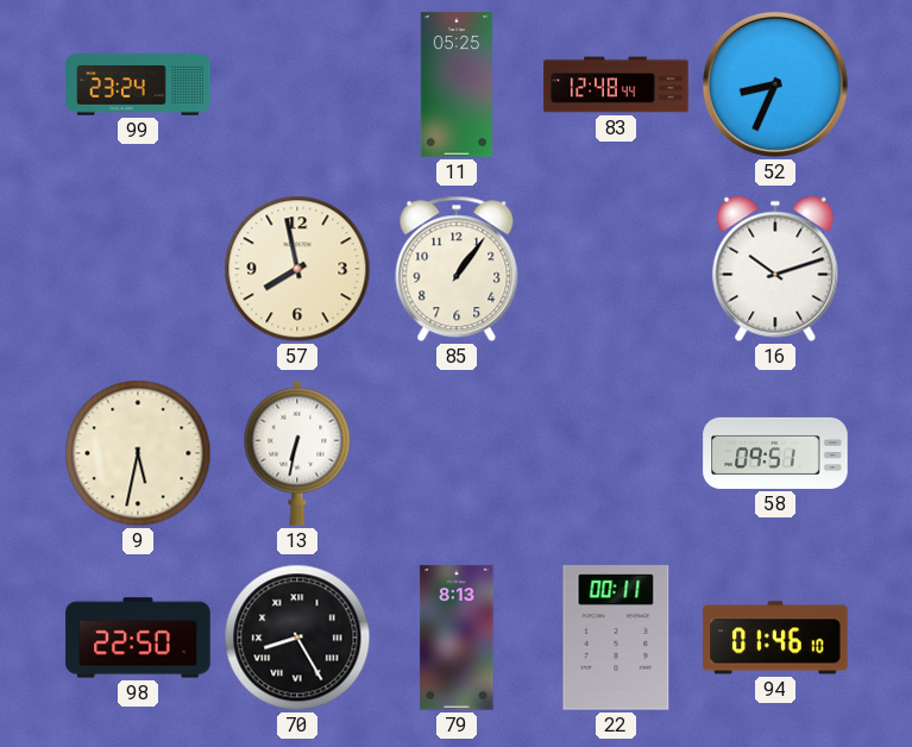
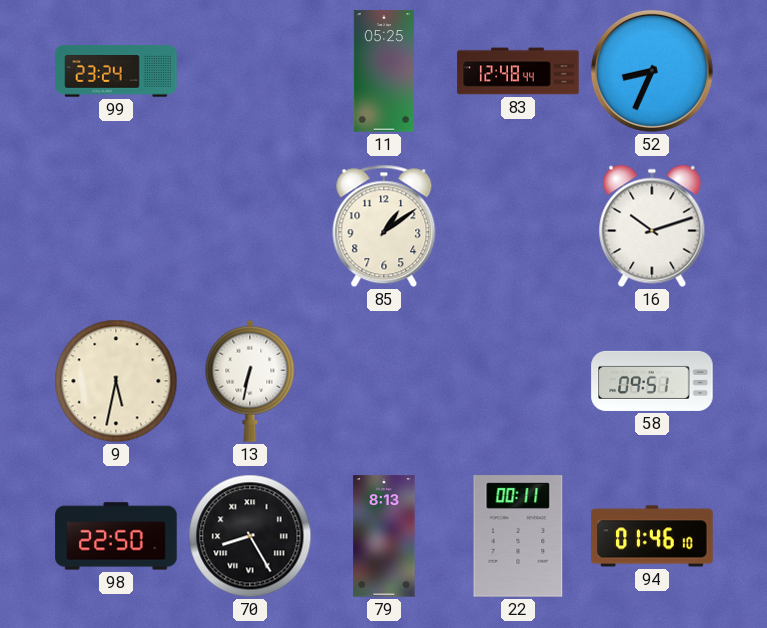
57: 7:58 -> none
85: 1:06 -> 1:09
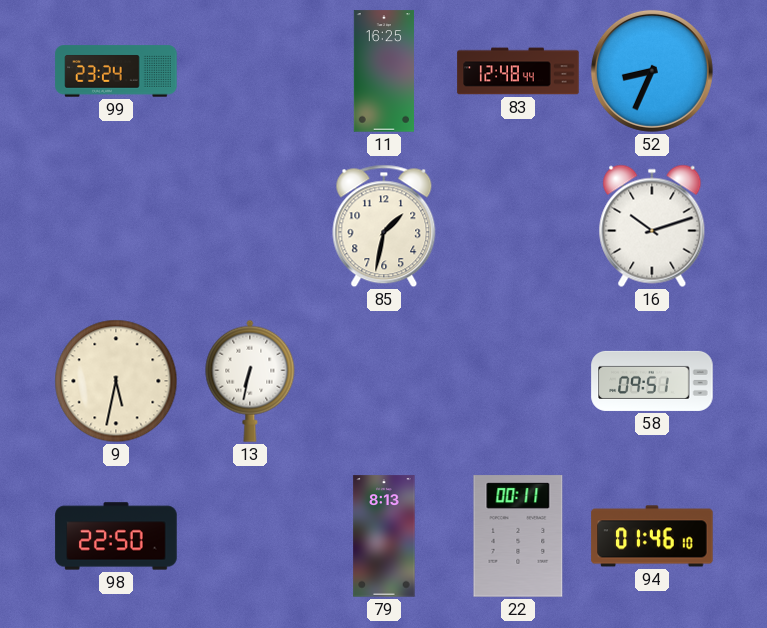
11: 05:25 -> 16:25
85: 1:09 -> 1:32
70: 8:25 -> none
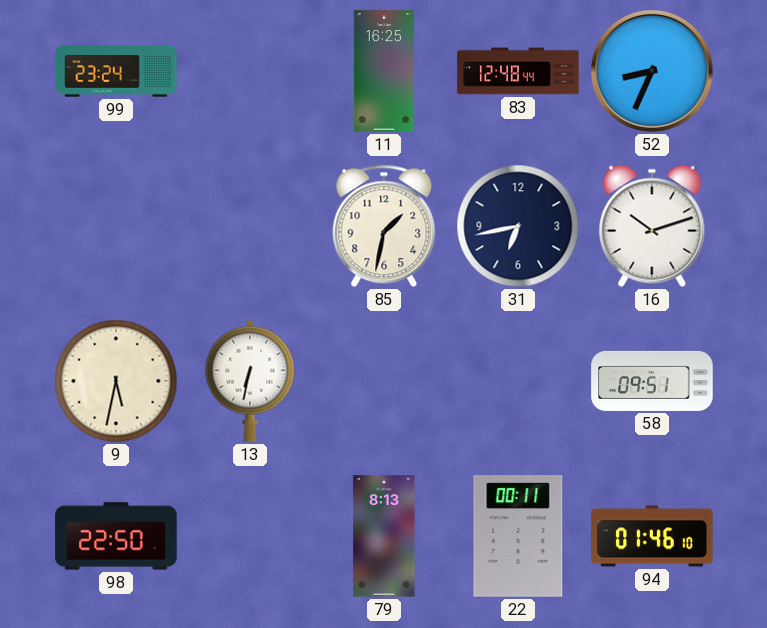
31: none -> 6:43
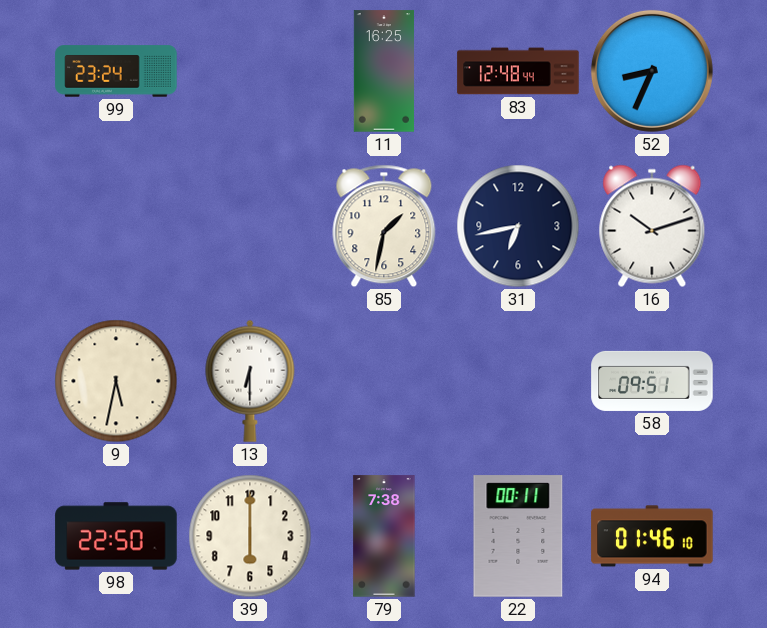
13: 6:32 -> 6:30
39: none -> 6:00
79: 8:13 -> 7:38
